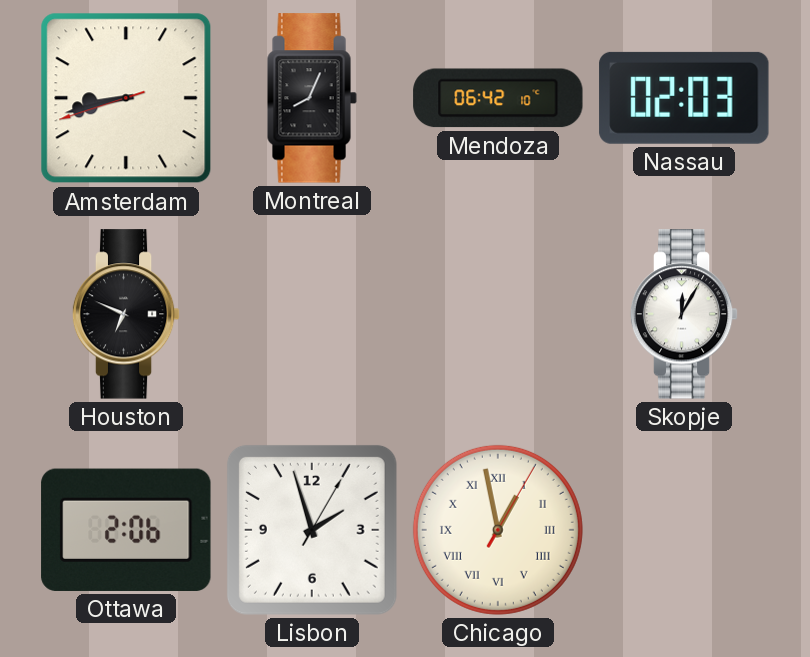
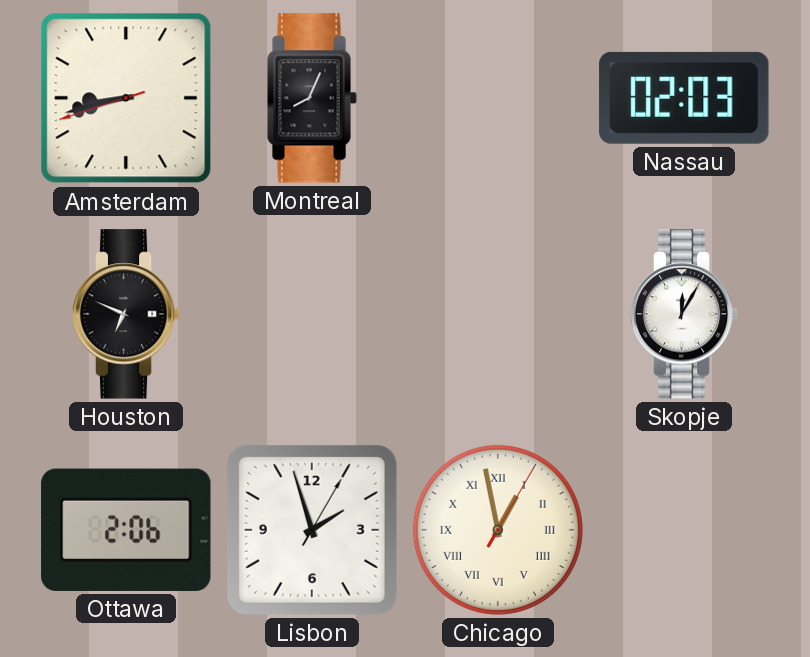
Mendoza: 06:42 -> none
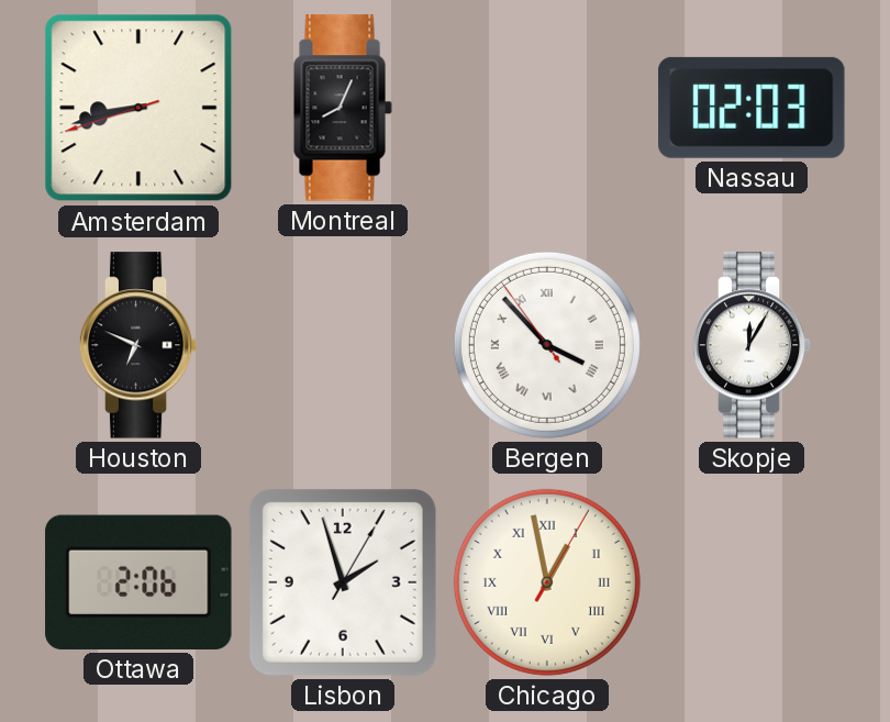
Bergen: none -> 3:52
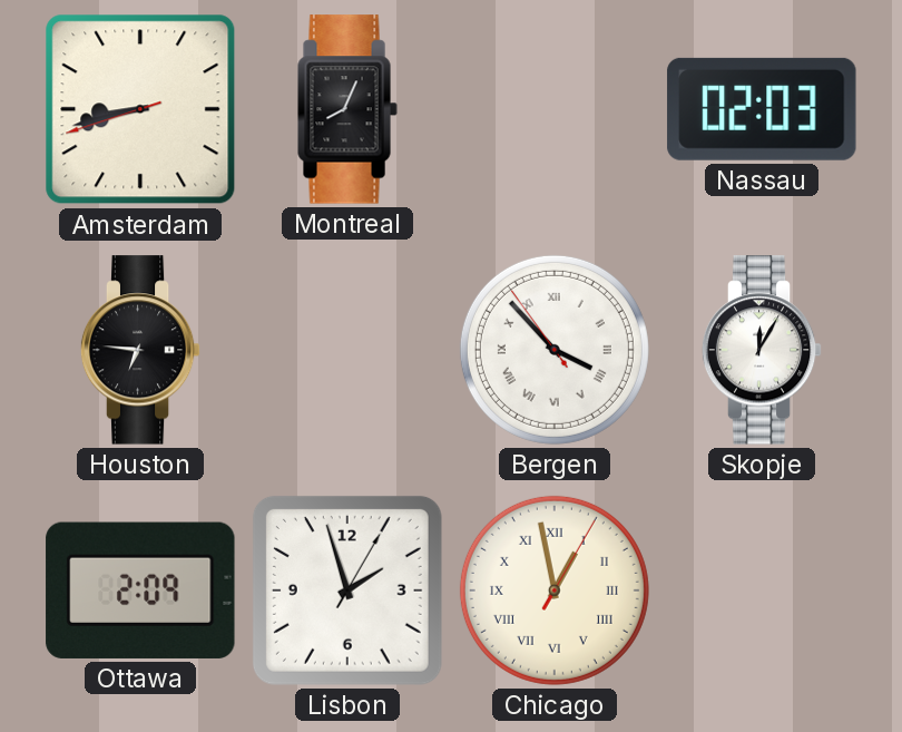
Houston: 6:49 -> 6:46
Ottawa: 2:06 -> 2:09
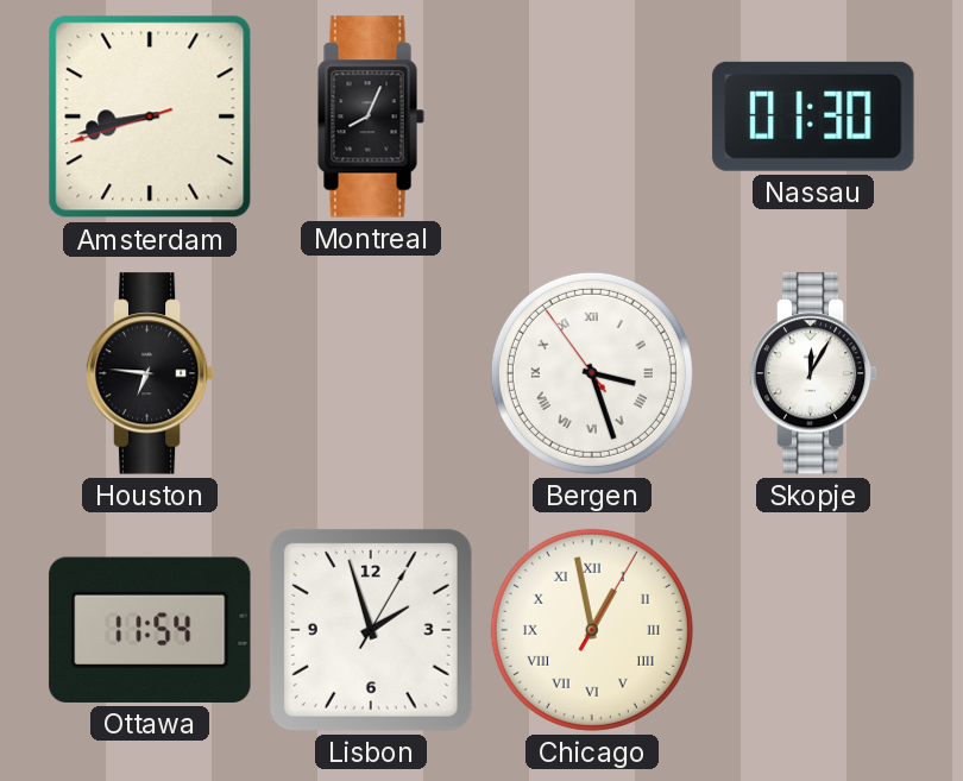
Nassau: 02:03 -> 01:30
Bergen: 3:52 -> 3:26
Ottawa: 2:09 -> 11:54
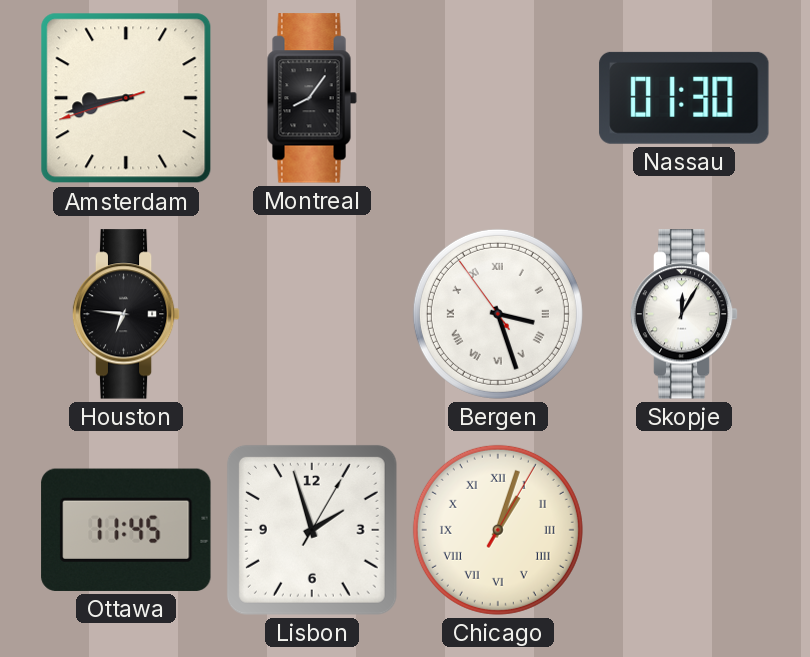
Montreal: 8:04 -> 8:06
Ottawa: 11:54 -> 11:45
Chicago: 12:58 -> 1:03
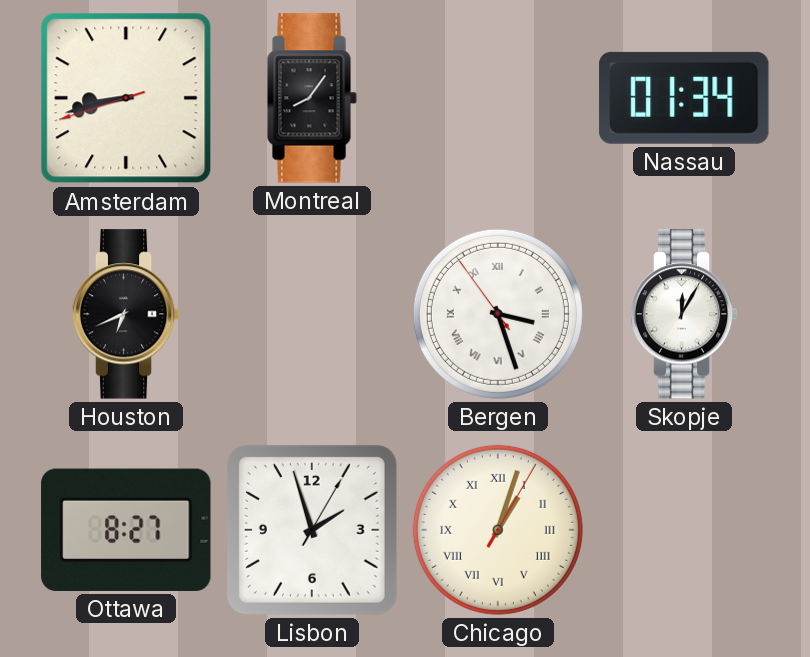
Nassau: 01:30 -> 01:34
Houston: 6:46 -> 6:41
Ottawa: 11:45 -> 8:27
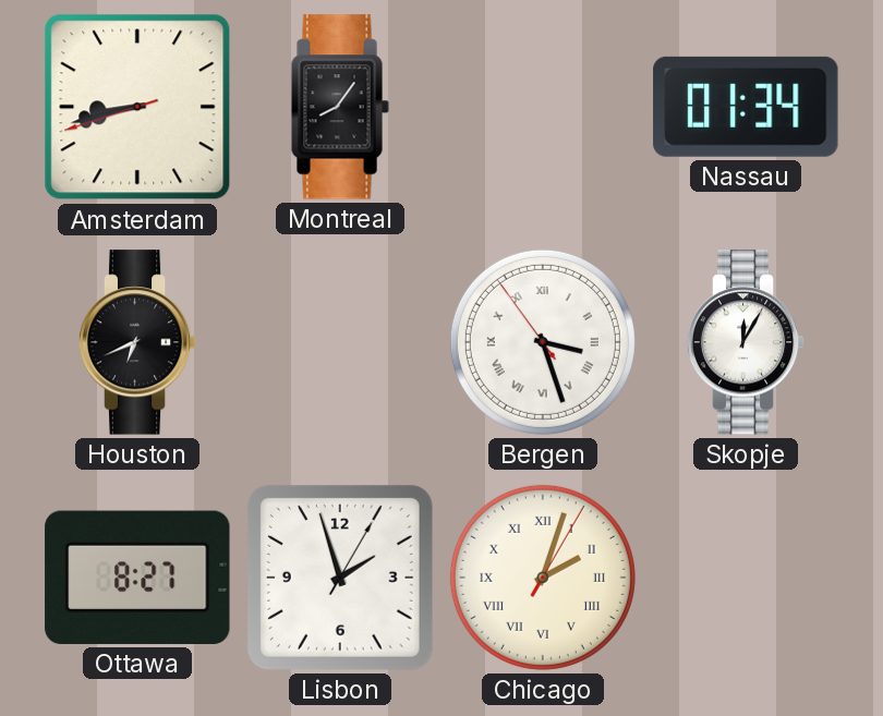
Chicago: 1:03 -> 2:03
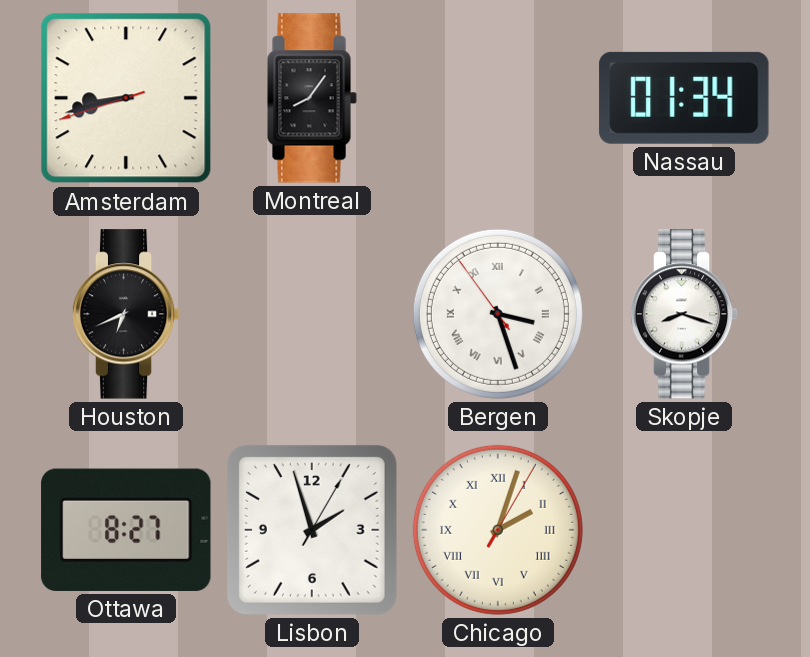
Skopje: 12:05 -> 8:18
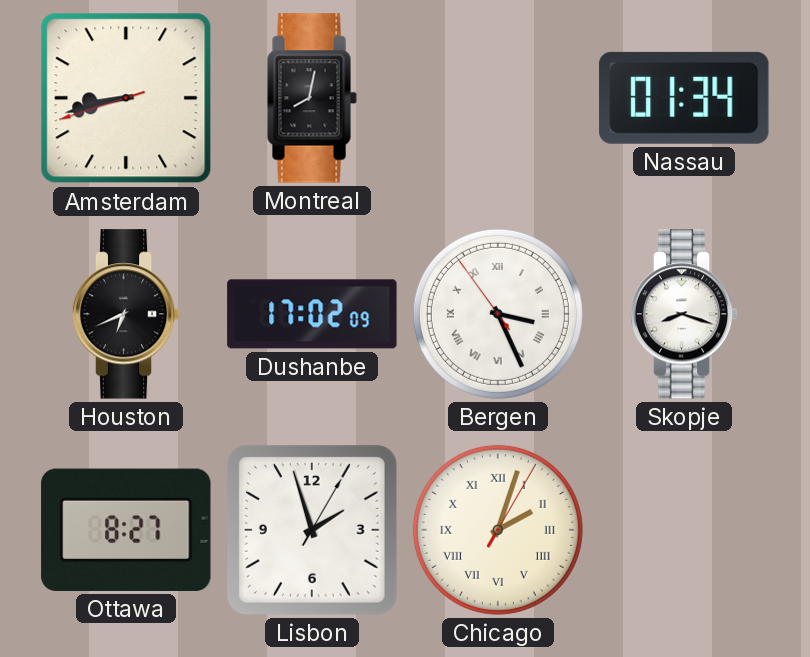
Montreal: 8:06 -> 8:02
Dushanbe: none -> 17:02
Bergen: 3:26 -> 3:25
